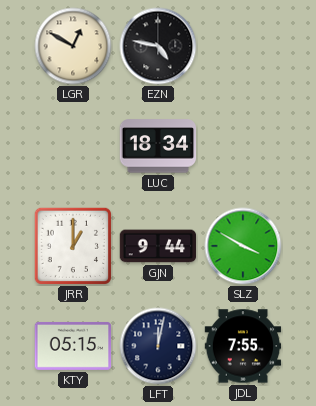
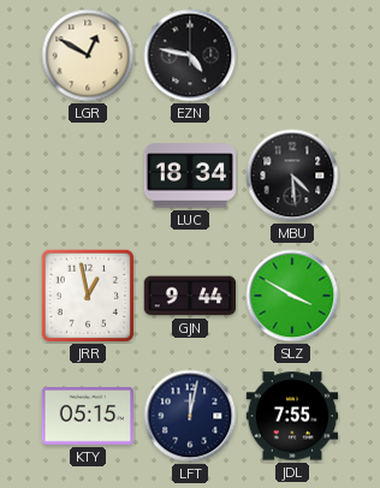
MBU: none -> 4:29
JRR: 1:00 -> 12:58
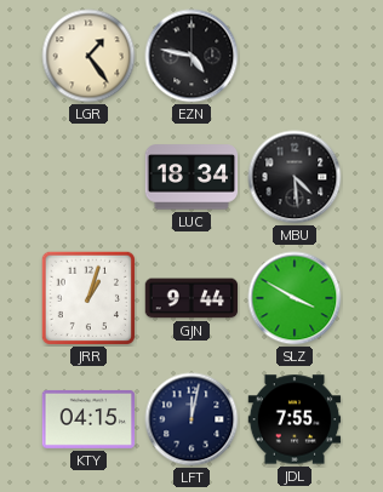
LGR: 12:50 -> 1:24
JRR: 12:58 -> 1:03
KTY: 05:15 -> 04:15
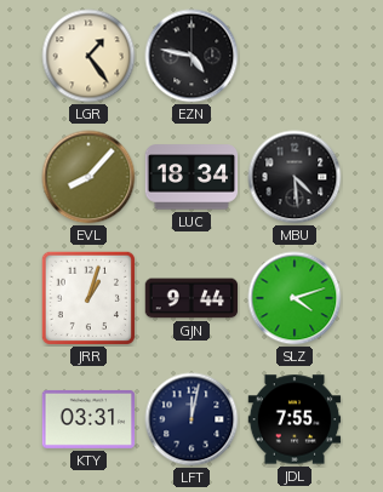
EVL: none -> 8:07
SLZ: 3:50 -> 4:12
KTY: 04:15 -> 03:31
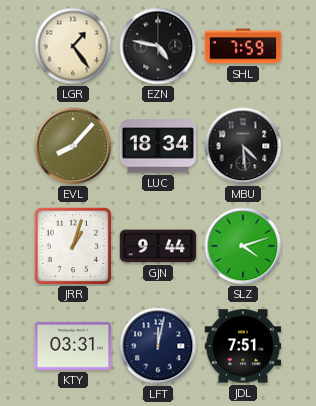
SHL: none -> 7:59
JDL: 7:55 -> 7:51
